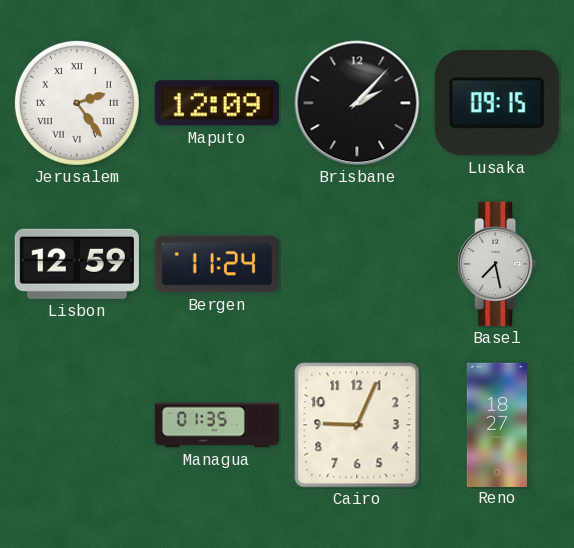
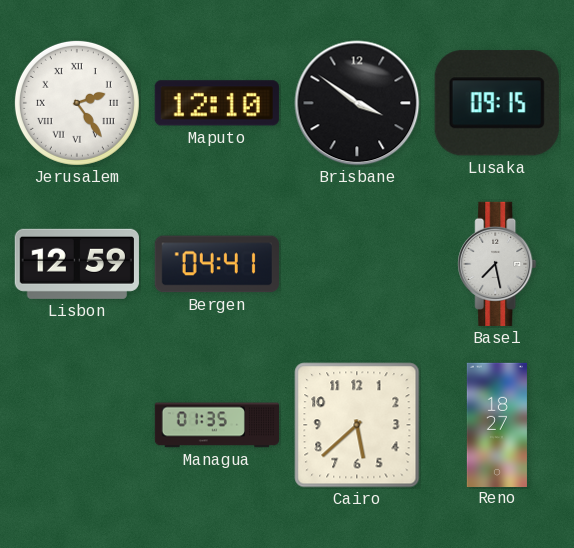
Maputo: 12:09 -> 12:10
Brisbane: 2:07 -> 3:51
Bergen: 11:24 -> 04:41
Cairo: 9:04 -> 5:38
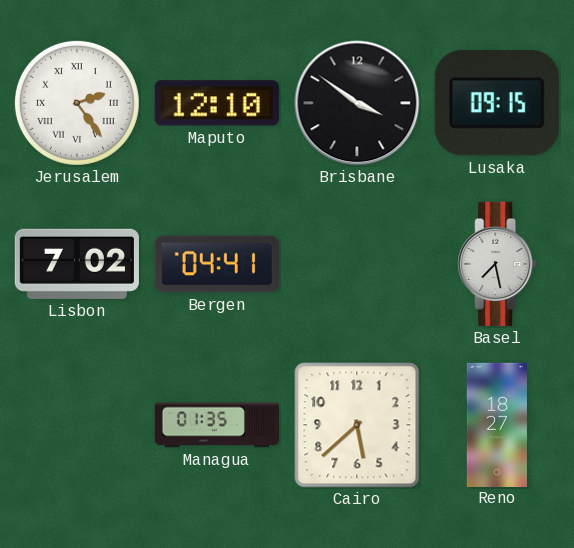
Lisbon: 12:59 -> 7:02
